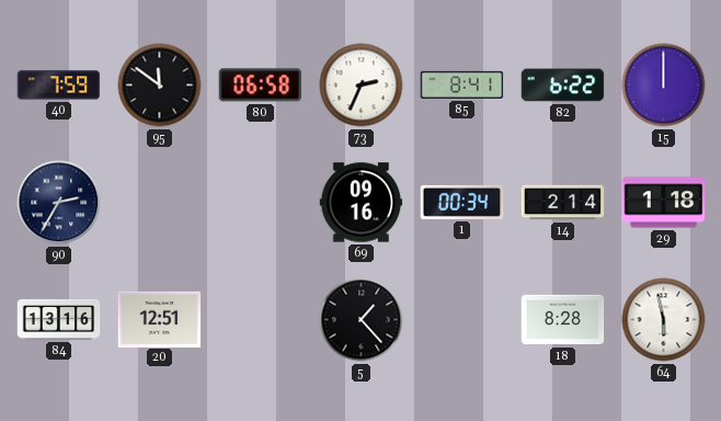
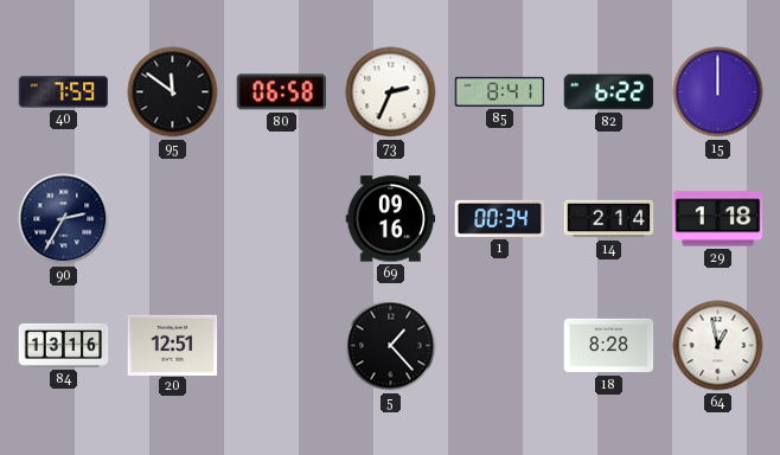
64: 5:58 -> 12:58
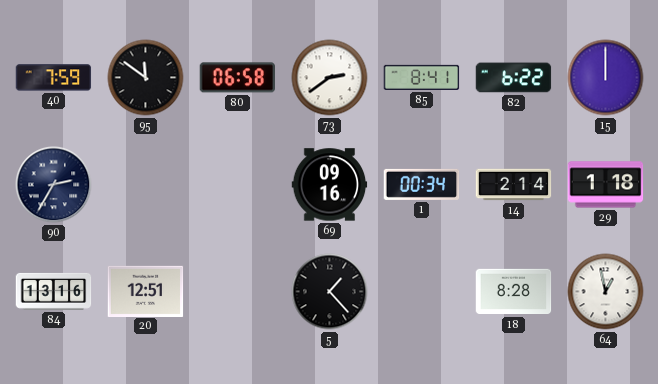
73: 2:34 -> 2:39
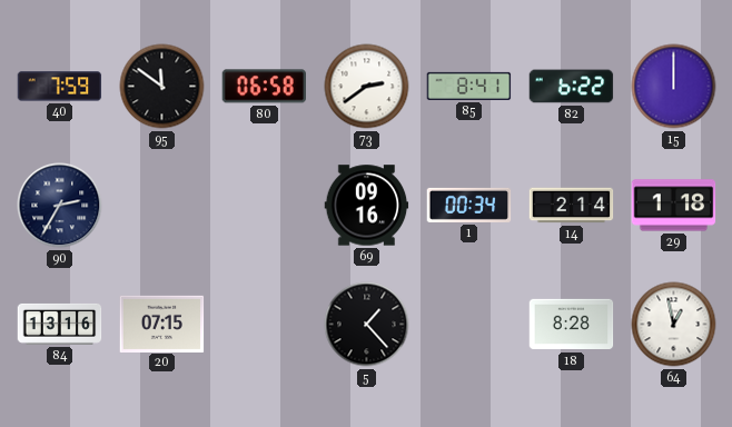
20: 12:51 -> 07:15
